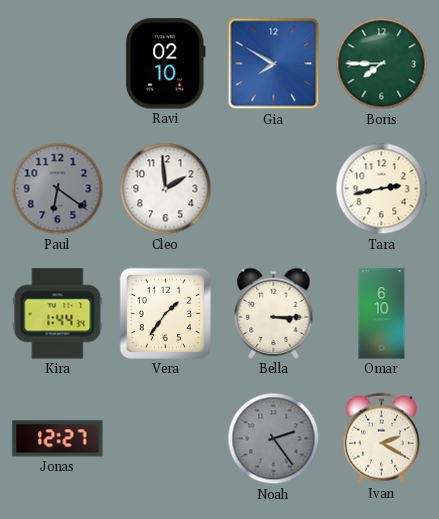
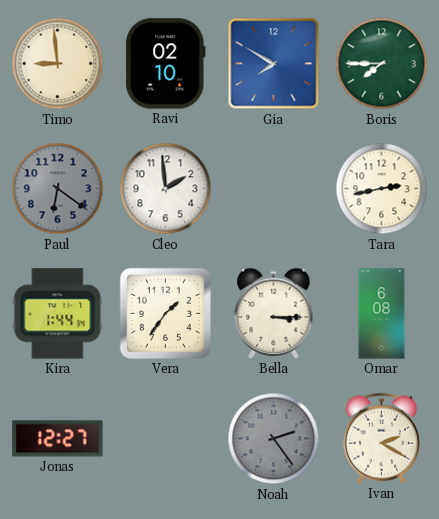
Timo: none -> 8:59
Omar: 6:10 -> 6:08
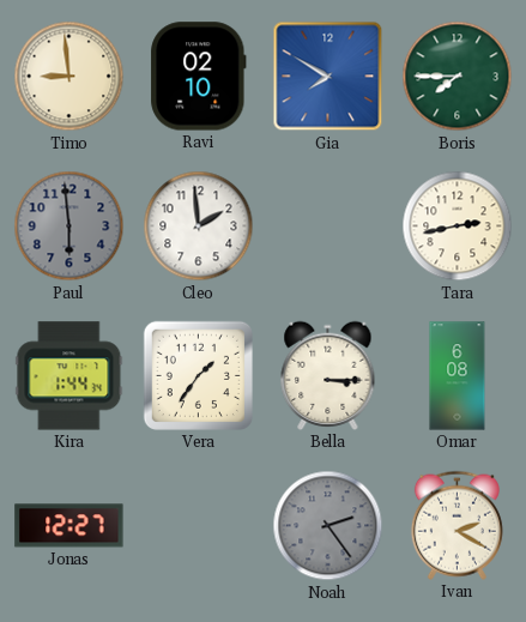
Paul: 6:21 -> 5:59
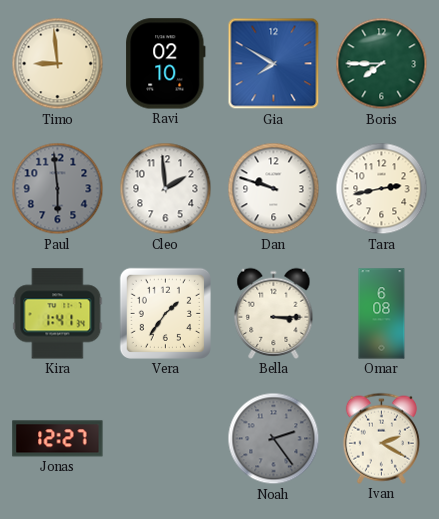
Dan: none -> 9:48
Kira: 1:44 -> 1:41
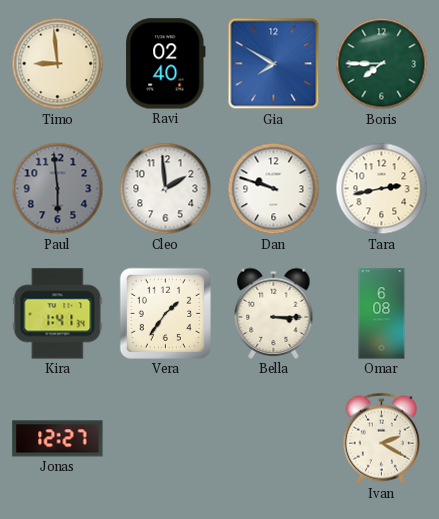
Ravi: 02:10 -> 02:40
Noah: 2:24 -> none
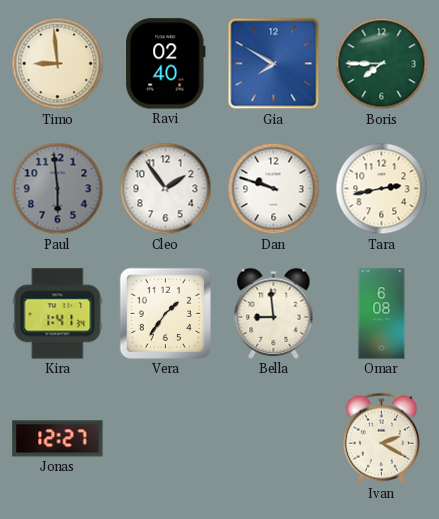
Cleo: 1:59 -> 1:54
Bella: 3:15 -> 8:59
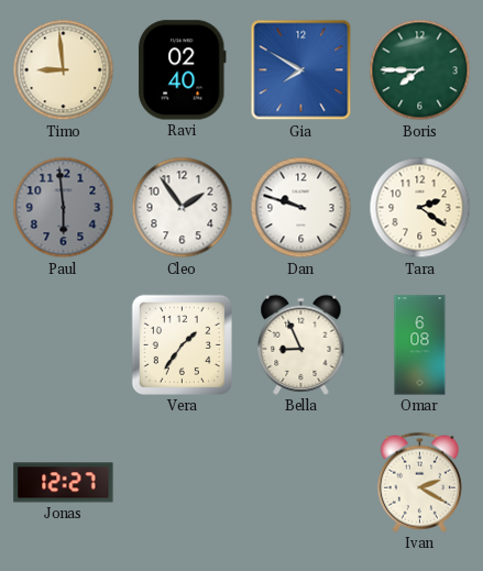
Tara: 2:43 -> 2:21
Kira: 1:41 -> none
Bella: 8:59 -> 8:56
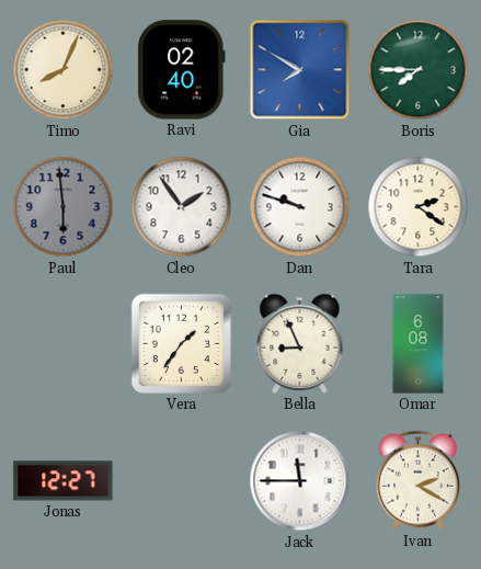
Timo: 8:59 -> 8:04
Jack: none -> 11:45
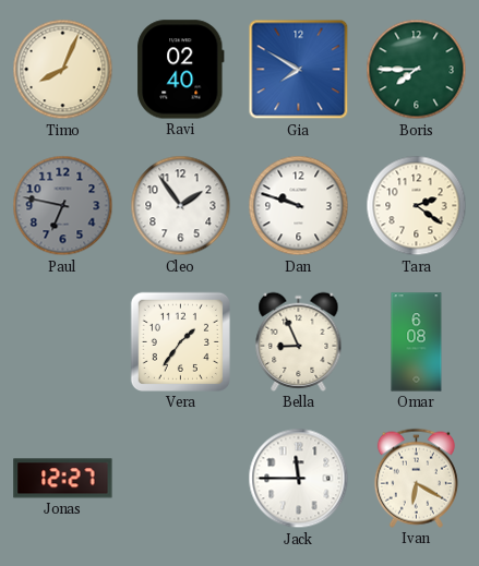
Paul: 5:59 -> 6:47
Ivan: 2:20 -> 6:20
